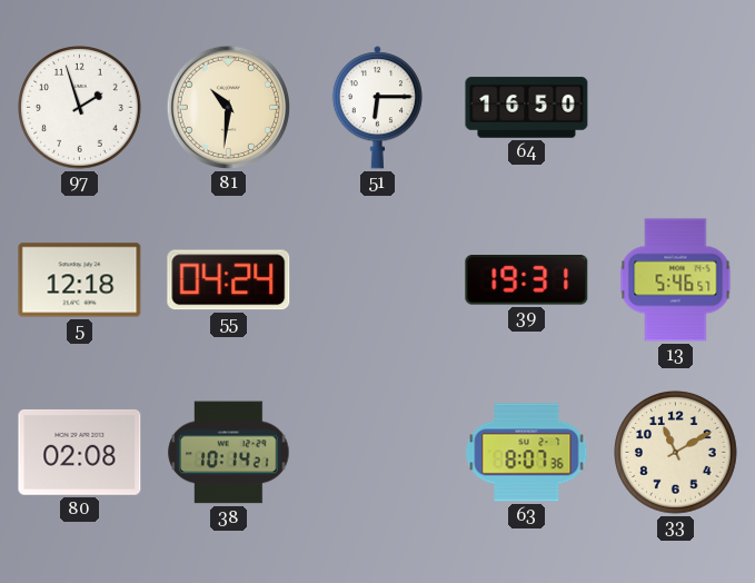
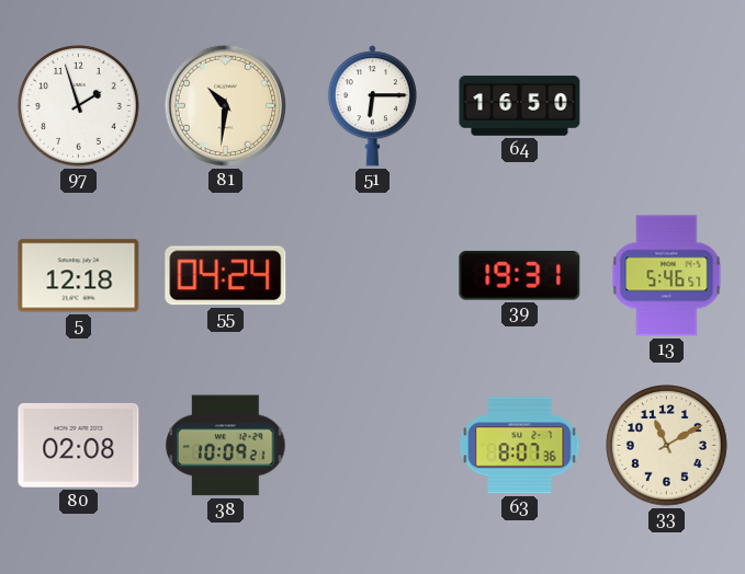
38: 10:14 -> 10:09
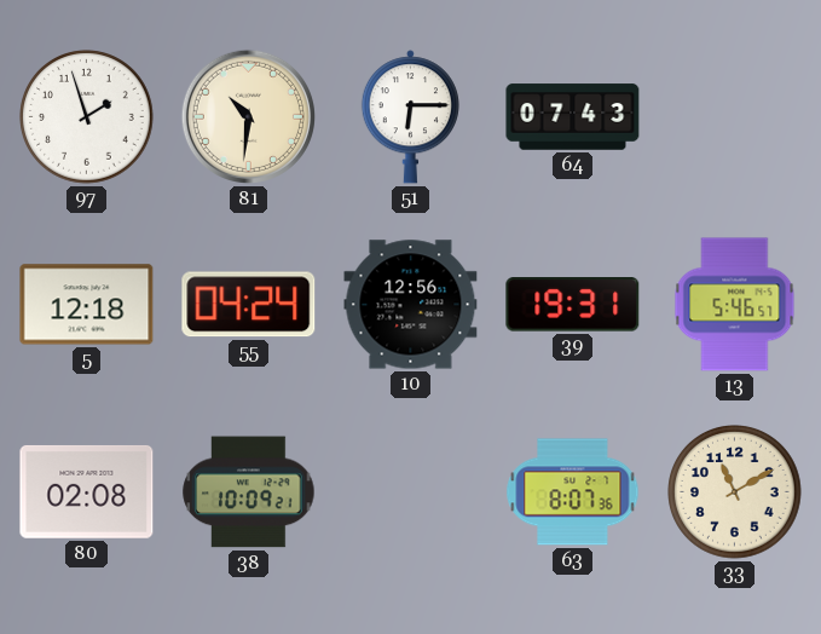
64: 16:50 -> 07:43
10: none -> 12:56
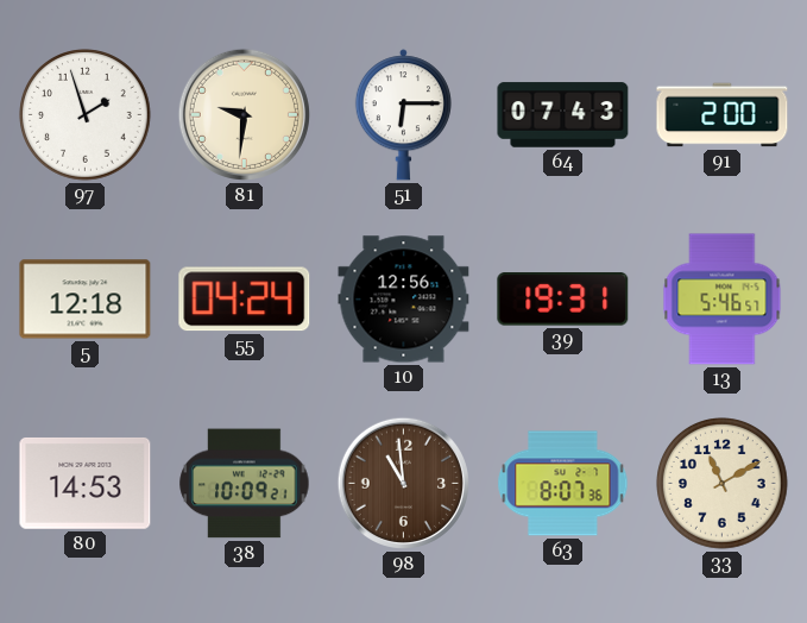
81: 10:31 -> 9:31
91: none -> 2:00
80: 02:08 -> 14:53
98: none -> 10:59
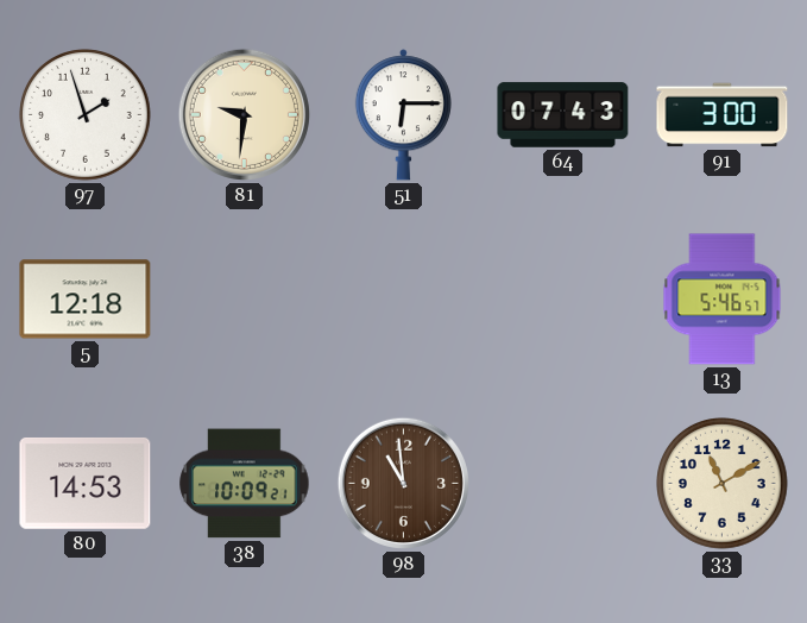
91: 2:00 -> 3:00
55: 04:24 -> none
10: 12:56 -> none
39: 19:31 -> none
63: 8:07 -> none
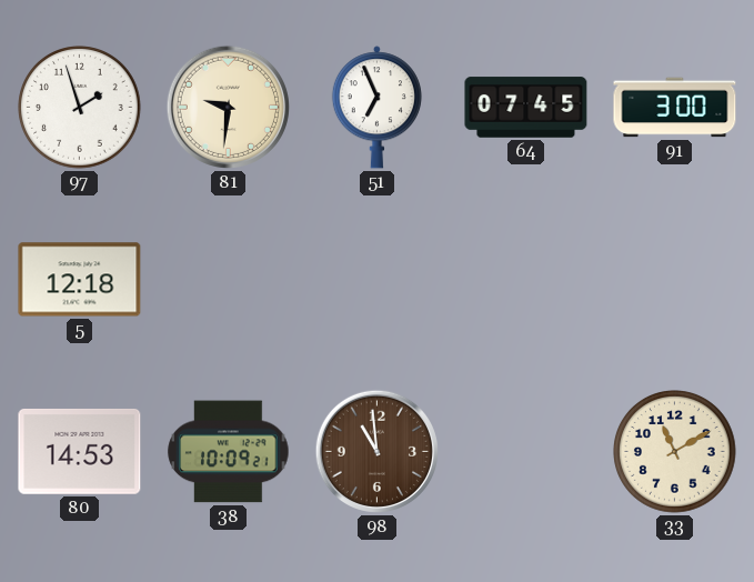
51: 6:15 -> 6:56
64: 07:43 -> 07:45
13: 5:46 -> none
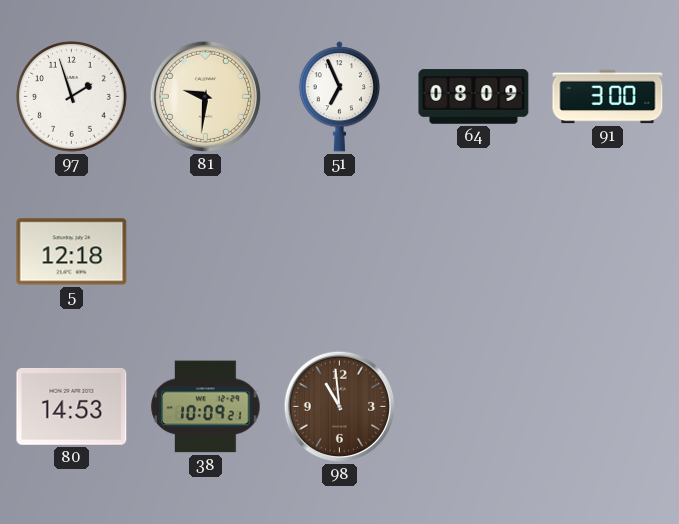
64: 07:45 -> 08:09
33: 11:10 -> none
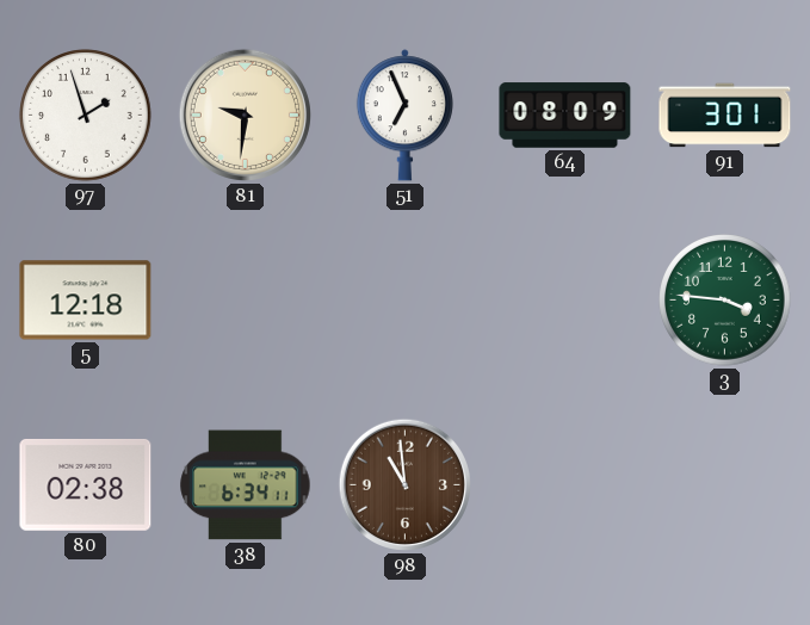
91: 3:00 -> 3:01
3: none -> 3:46
80: 14:53 -> 02:38
38: 10:09 -> 6:34
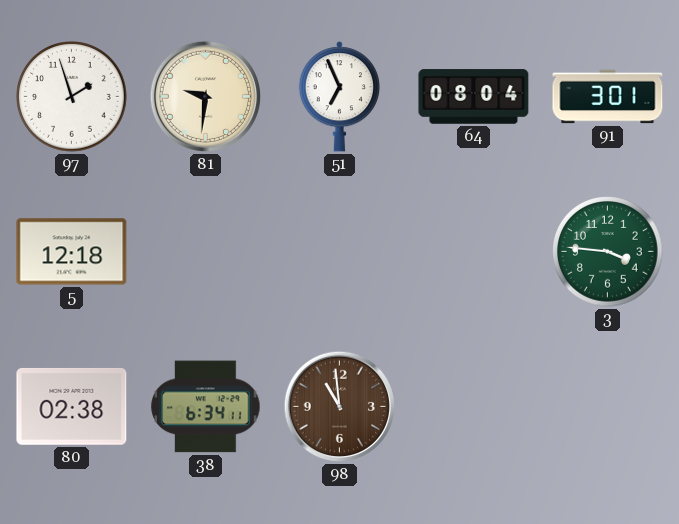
64: 08:09 -> 08:04
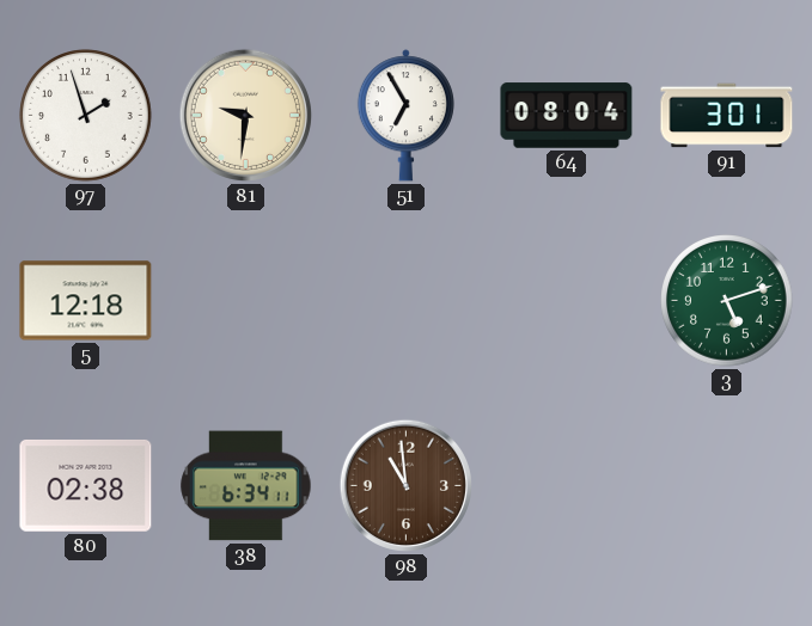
51: 6:56 -> 6:55
3: 3:46 -> 5:12
